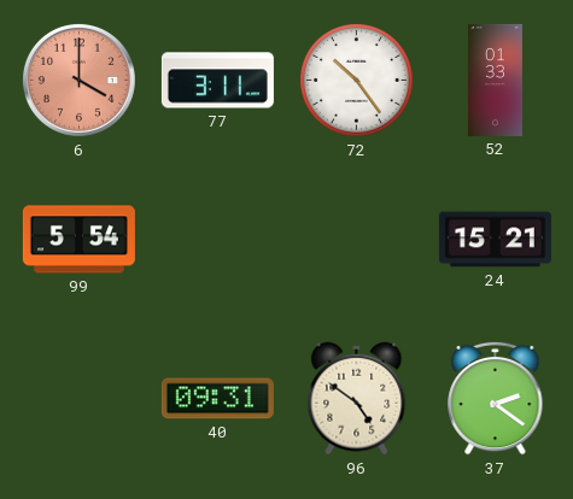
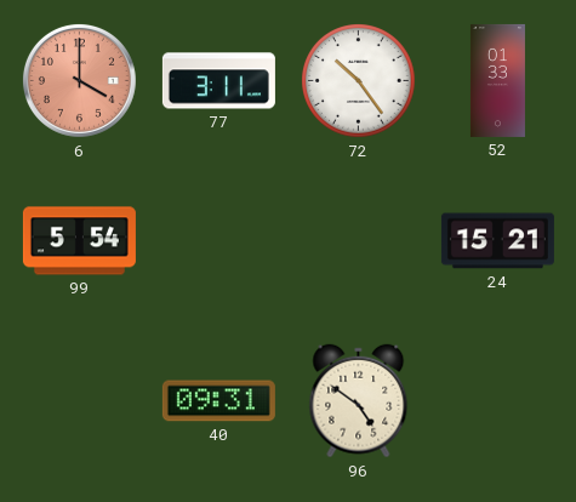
37: 2:21 -> none
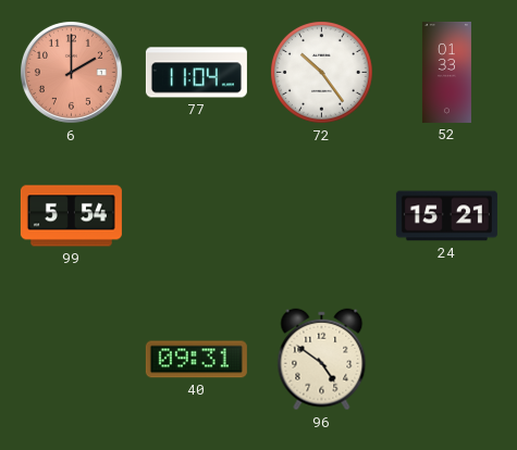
6: 4:00 -> 2:00
77: 3:11 -> 11:04
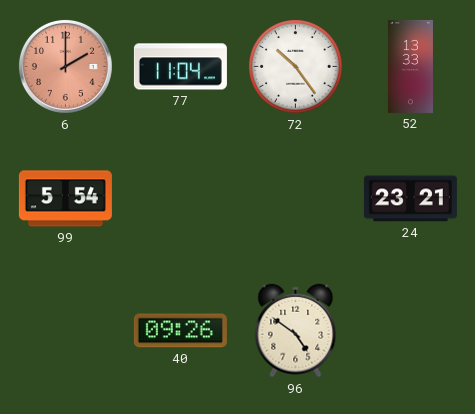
52: 01:33 -> 13:33
24: 15:21 -> 23:21
40: 09:31 -> 09:26
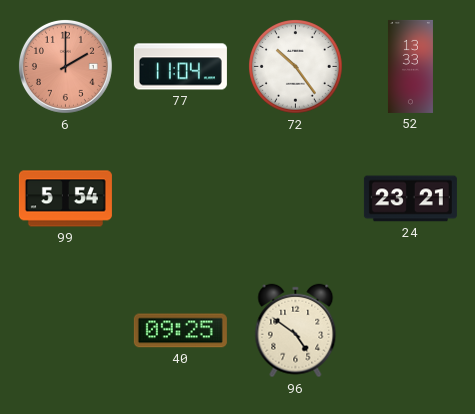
40: 09:26 -> 09:25
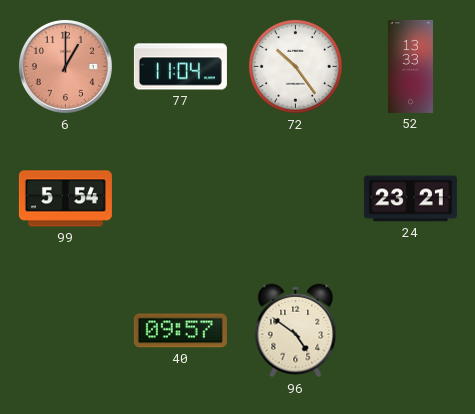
6: 2:00 -> 1:00
40: 09:25 -> 09:57
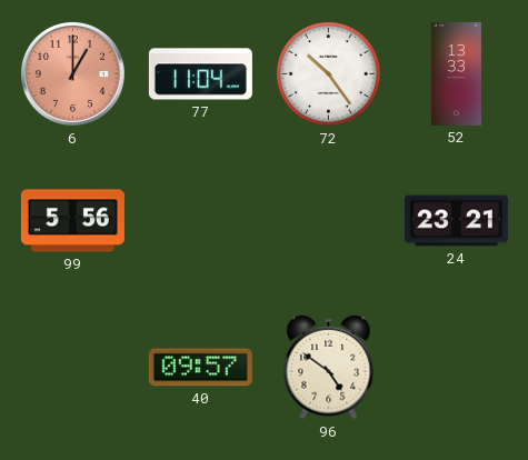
99: 5:54 -> 5:56
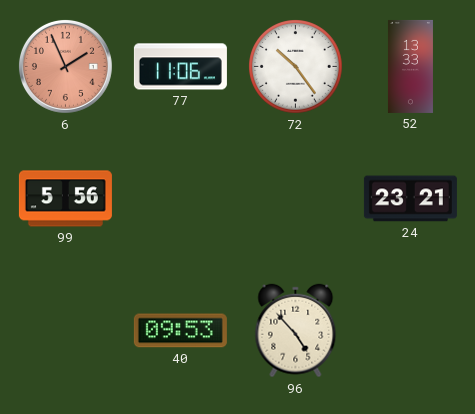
6: 1:00 -> 1:56
77: 11:04 -> 11:06
40: 09:57 -> 09:53
96: 4:51 -> 4:53
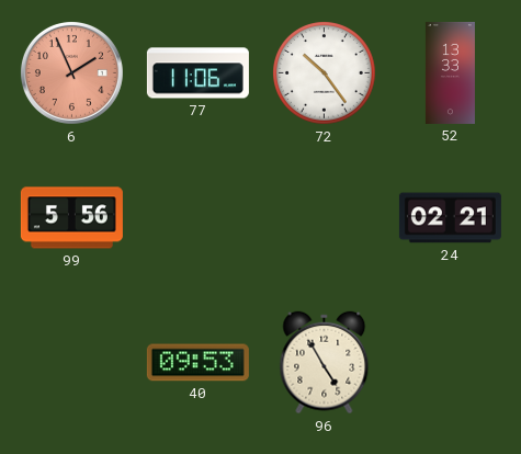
24: 23:21 -> 02:21
96: 4:53 -> 4:55
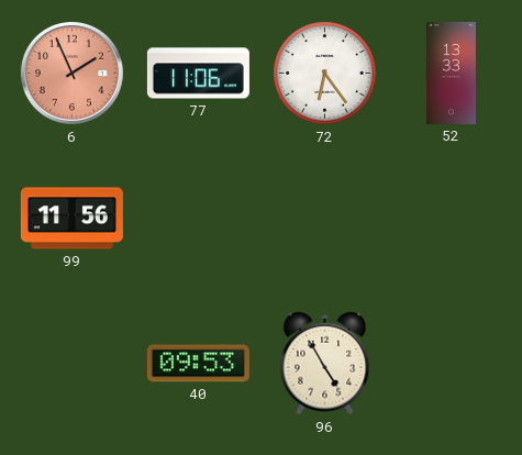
72: 10:24 -> 6:24
99: 5:56 -> 11:56
24: 02:21 -> none
